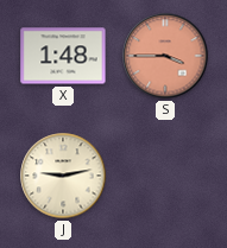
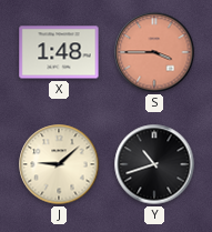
J: 9:13 -> 9:08
Y: none -> 10:42
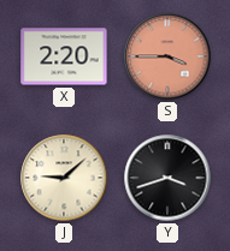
X: 1:48 -> 2:20
Y: 10:42 -> 3:42
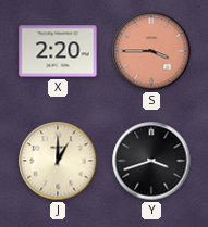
J: 9:08 -> 1:00
